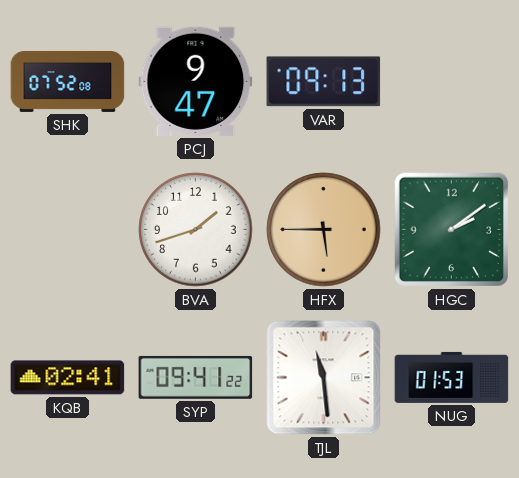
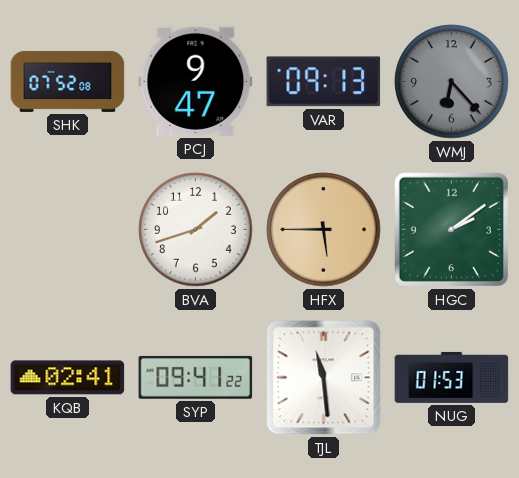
WMJ: none -> 6:23
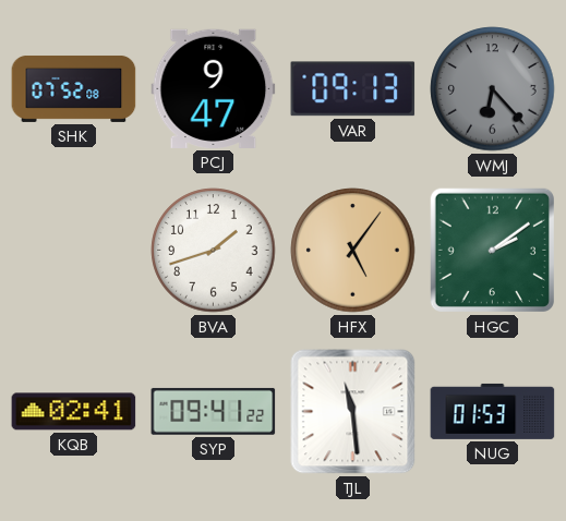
HFX: 5:45 -> 5:06
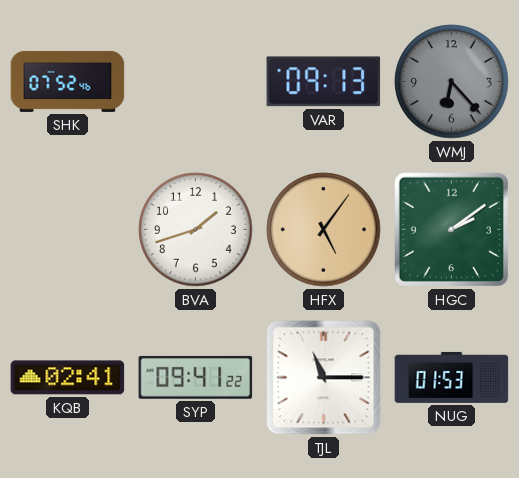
SHK: 07:52:08 -> 07:52:46
PCJ: 9:47 -> none
TJL: 11:29 -> 11:15
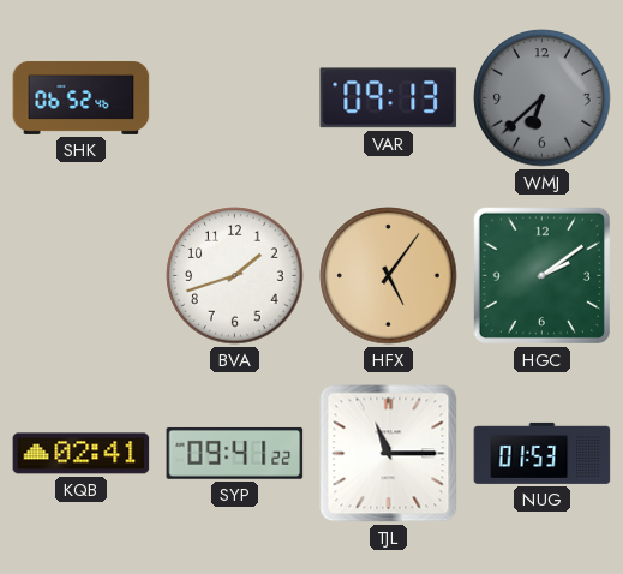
SHK: 07:52 -> 06:52
WMJ: 6:23 -> 6:38
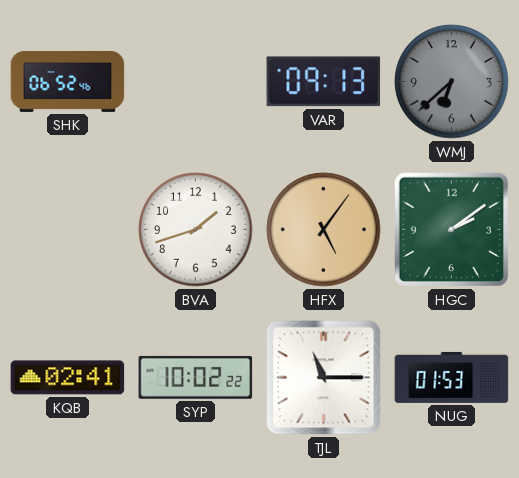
SYP: 09:41 -> 10:02
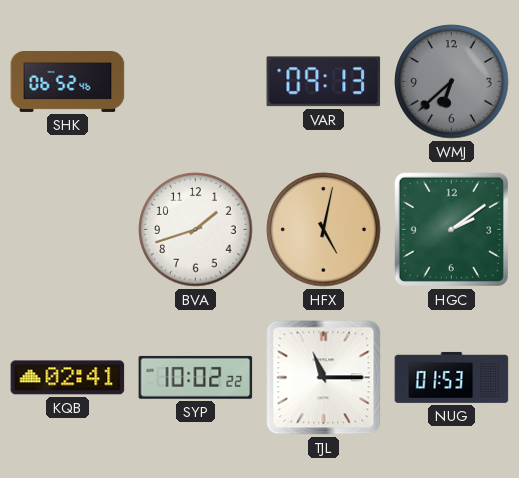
HFX: 5:06 -> 5:02
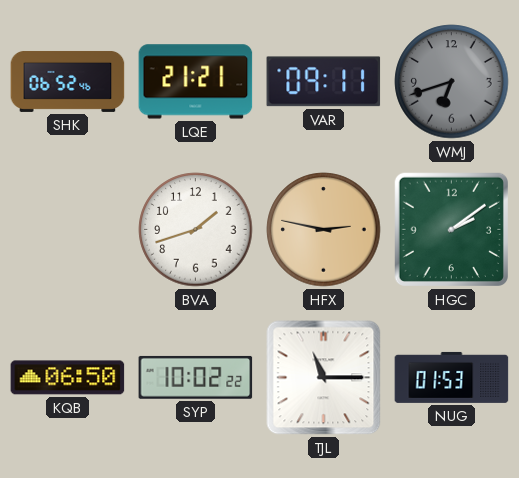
LQE: none -> 21:21
VAR: 09:13 -> 09:11
WMJ: 6:38 -> 6:42
HFX: 5:02 -> 2:47
KQB: 02:41 -> 06:50
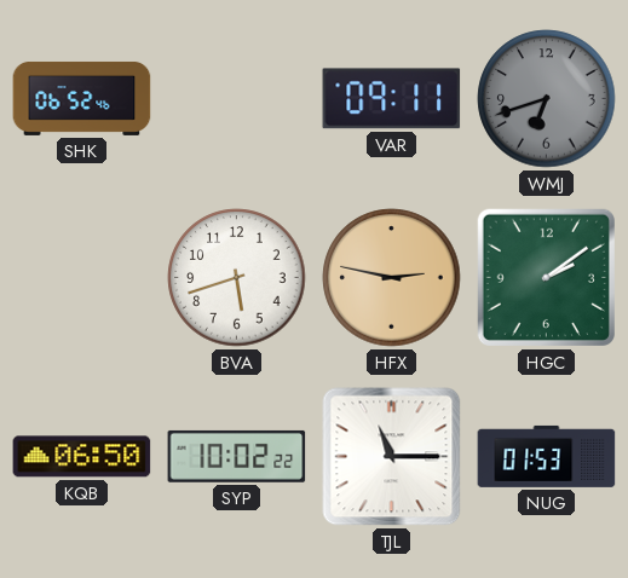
LQE: 21:21 -> none
BVA: 1:42 -> 5:42
